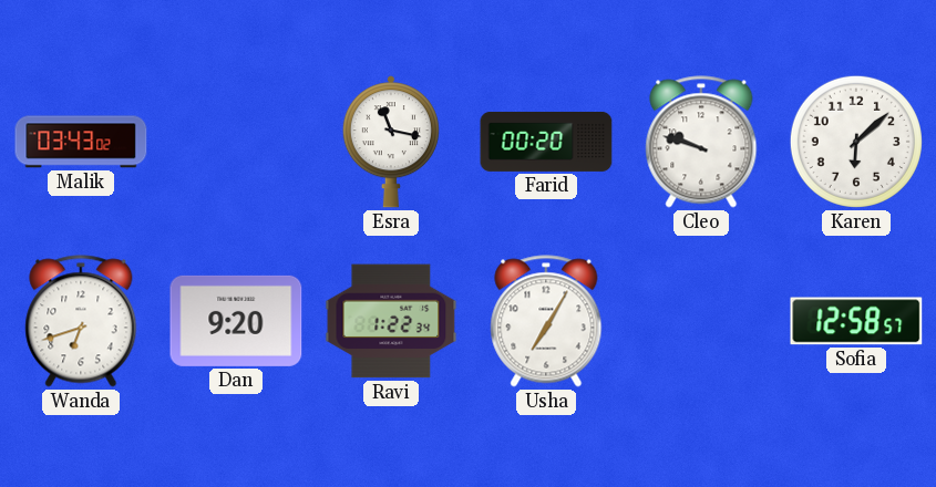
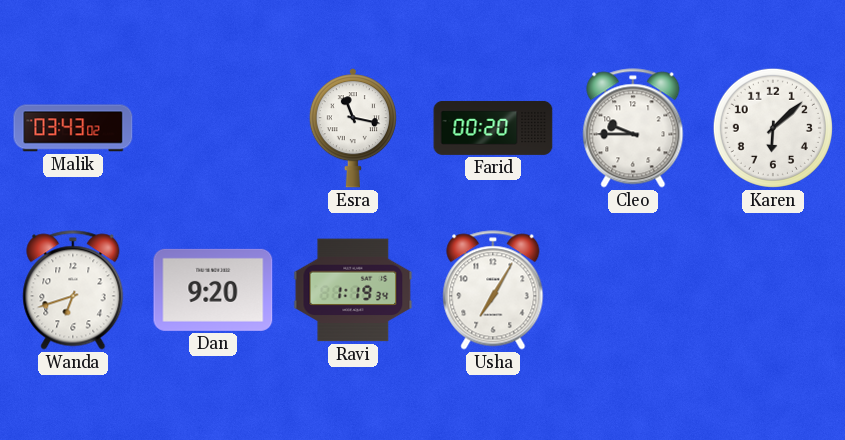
Cleo: 9:48 -> 9:45
Ravi: 1:22 -> 1:19
Sofia: 12:58 -> none
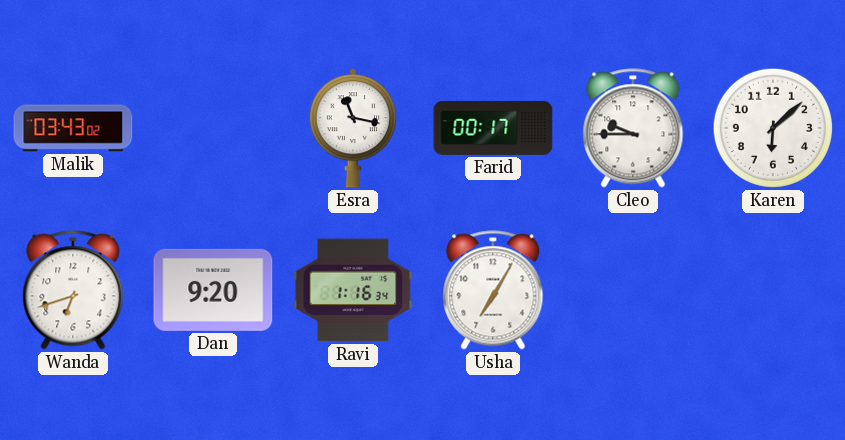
Farid: 00:20 -> 00:17
Ravi: 1:19 -> 1:16
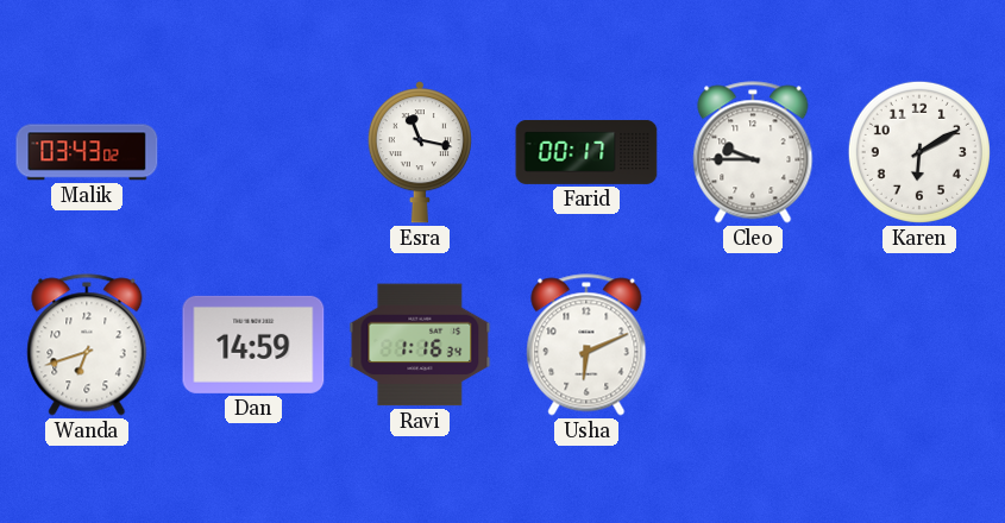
Karen: 6:08 -> 6:10
Dan: 9:20 -> 14:59
Usha: 7:05 -> 6:11
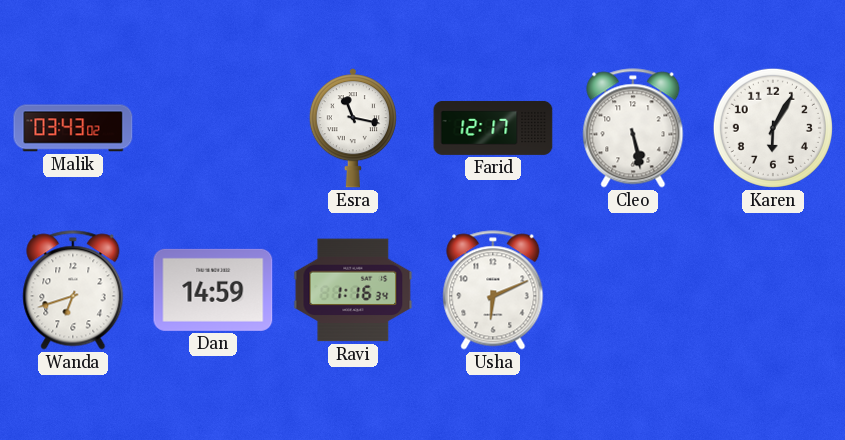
Farid: 00:17 -> 12:17
Cleo: 9:45 -> 5:28
Karen: 6:10 -> 6:05
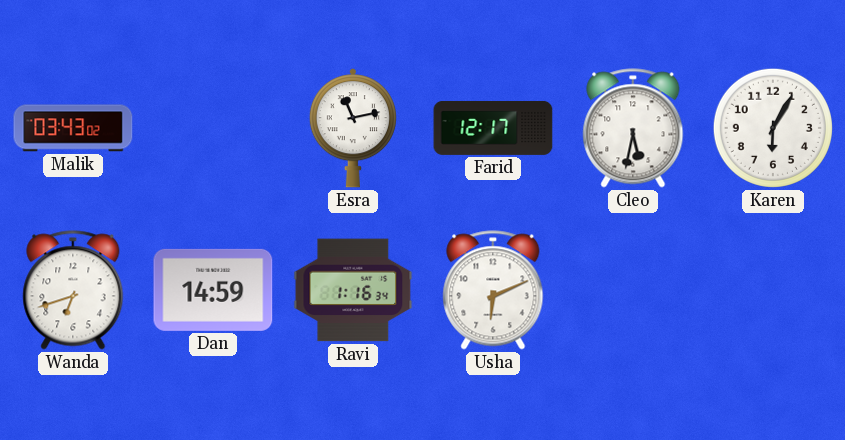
Esra: 11:17 -> 11:13
Cleo: 5:28 -> 5:32
